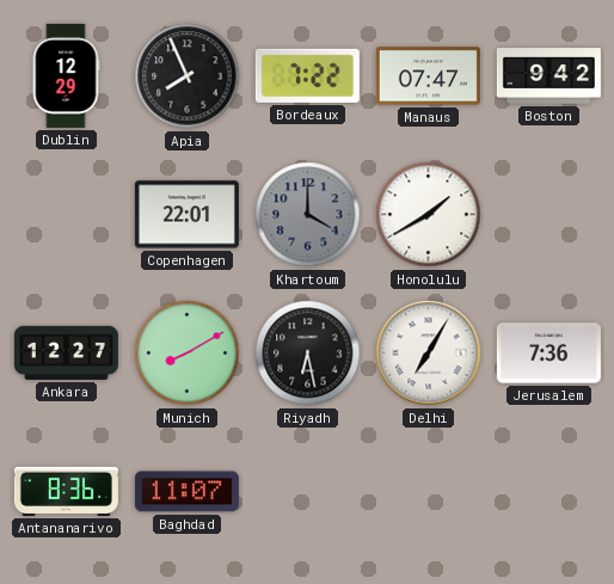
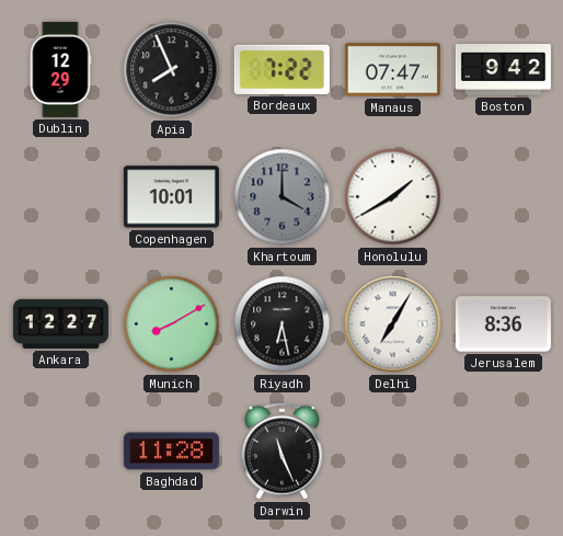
Copenhagen: 22:01 -> 10:01
Jerusalem: 7:36 -> 8:36
Antananarivo: 8:36 -> none
Baghdad: 11:07 -> 11:28
Darwin: none -> 11:26
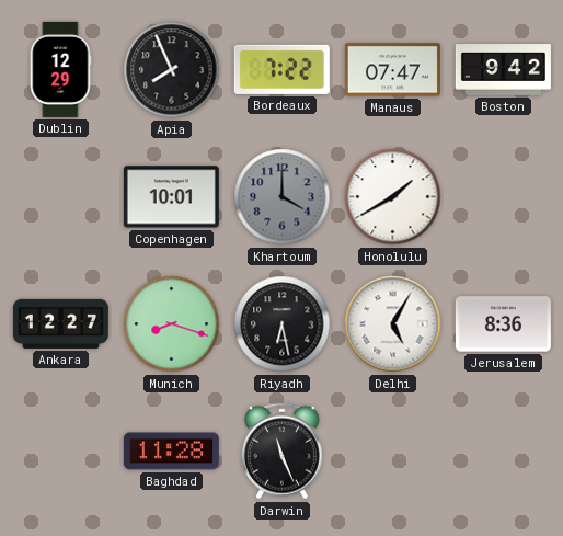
Munich: 8:10 -> 8:18
Delhi: 7:05 -> 5:05
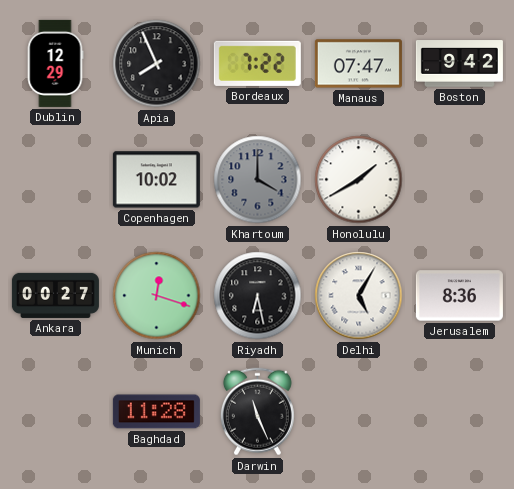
Copenhagen: 10:01 -> 10:02
Ankara: 12:27 -> 00:27
Munich: 8:18 -> 12:18
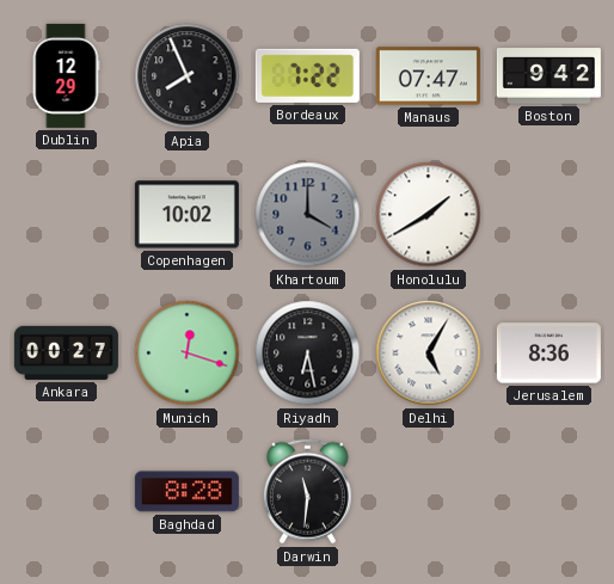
Baghdad: 11:28 -> 8:28
Darwin: 11:26 -> 11:31
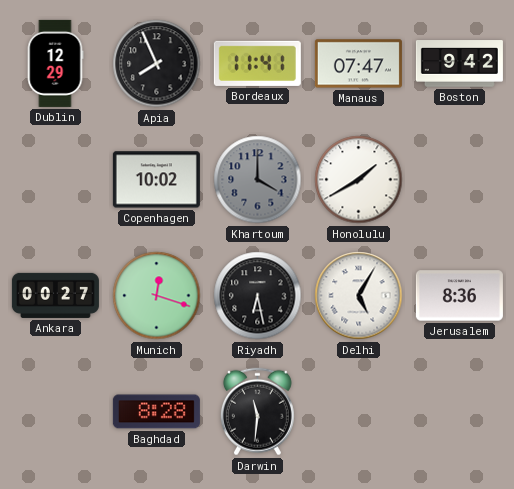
Bordeaux: 7:22 -> 11:41
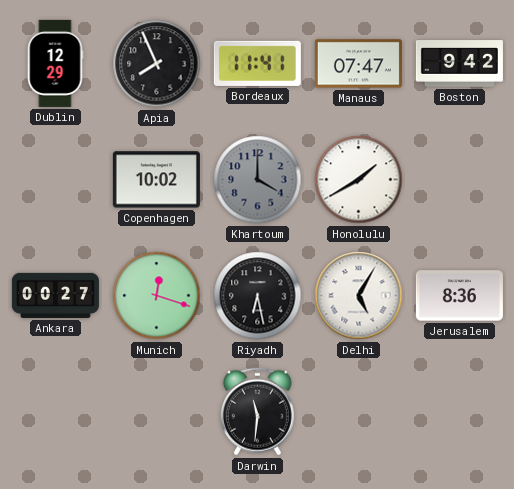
Baghdad: 8:28 -> none
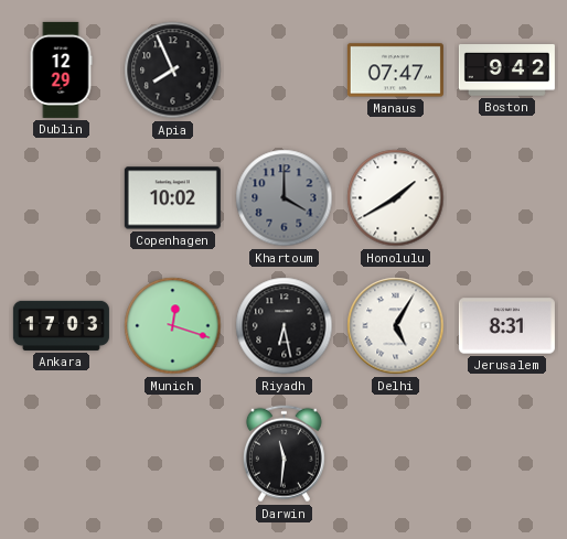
Bordeaux: 11:41 -> none
Ankara: 00:27 -> 17:03
Jerusalem: 8:36 -> 8:31
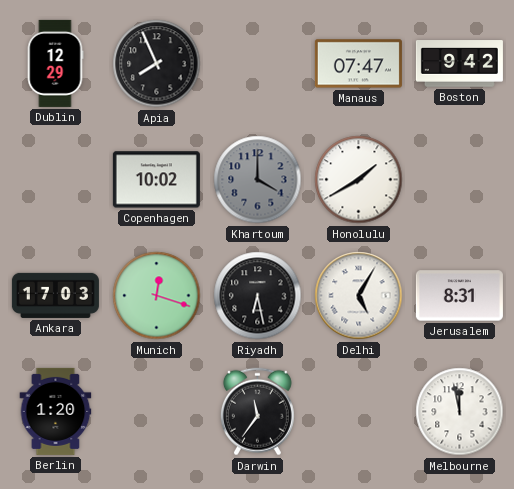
Berlin: none -> 1:20
Darwin: 11:31 -> 11:36
Melbourne: none -> 11:58
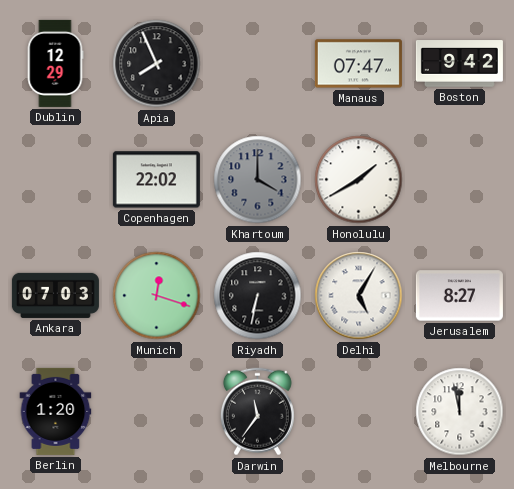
Copenhagen: 10:02 -> 22:02
Ankara: 17:03 -> 07:03
Riyadh: 6:28 -> 6:32
Jerusalem: 8:31 -> 8:27
